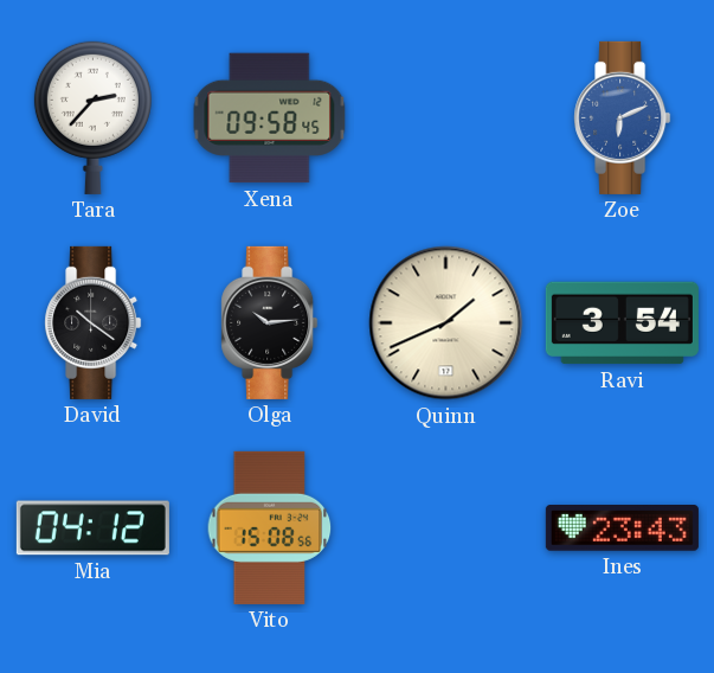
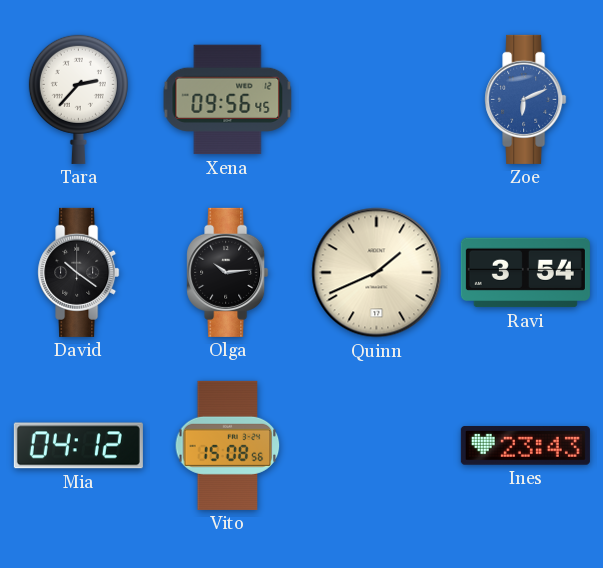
Xena: 09:58 -> 09:56
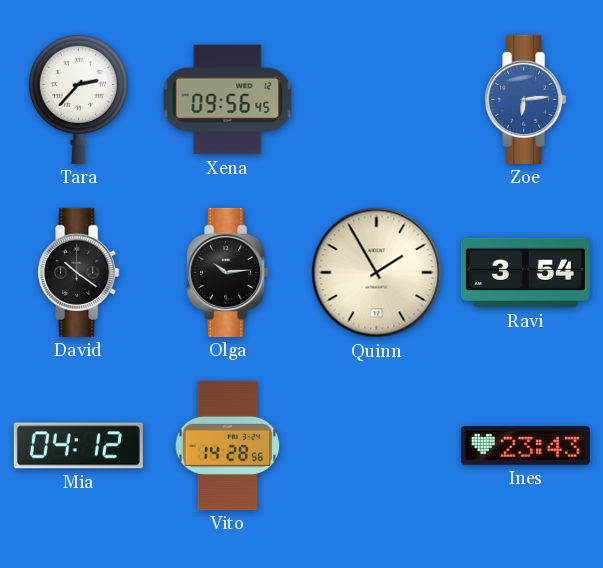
Zoe: 6:11 -> 6:14
Quinn: 1:41 -> 1:55
Vito: 15:08 -> 14:28
